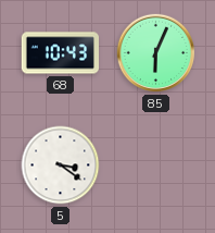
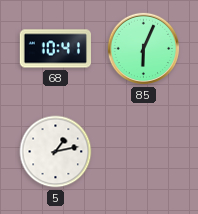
68: 10:43 -> 10:41
5: 3:21 -> 1:13
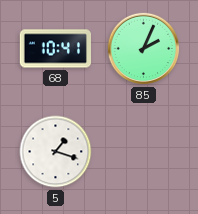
85: 6:04 -> 2:04
5: 1:13 -> 1:18
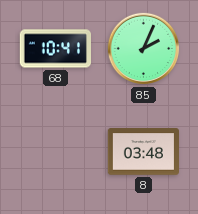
5: 1:18 -> none
8: none -> 03:48
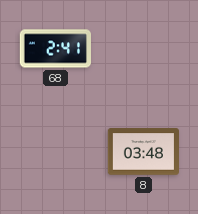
68: 10:41 -> 2:41
85: 2:04 -> none
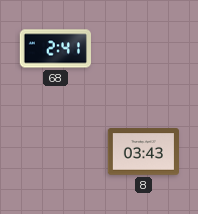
8: 03:48 -> 03:43
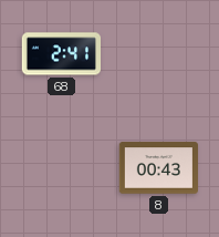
8: 03:43 -> 00:43
